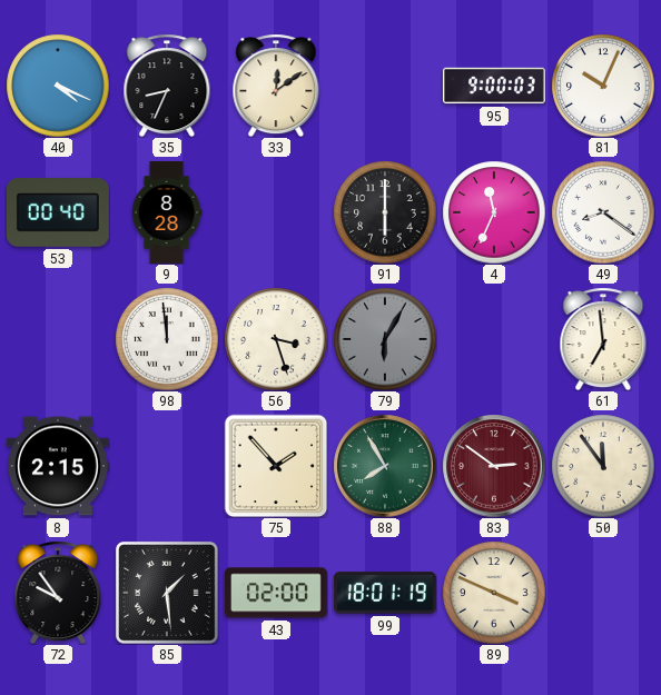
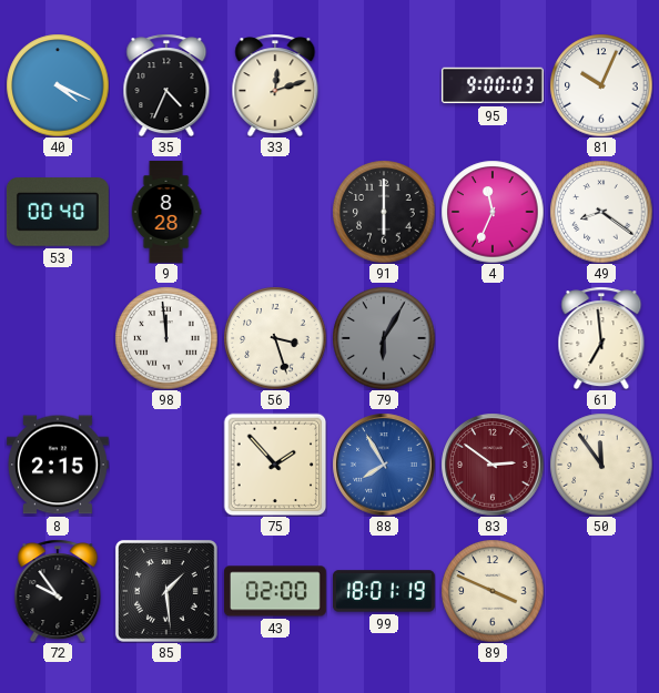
35: 8:34 -> 4:34
33: 12:09 -> 12:12
88 dial: green -> blue
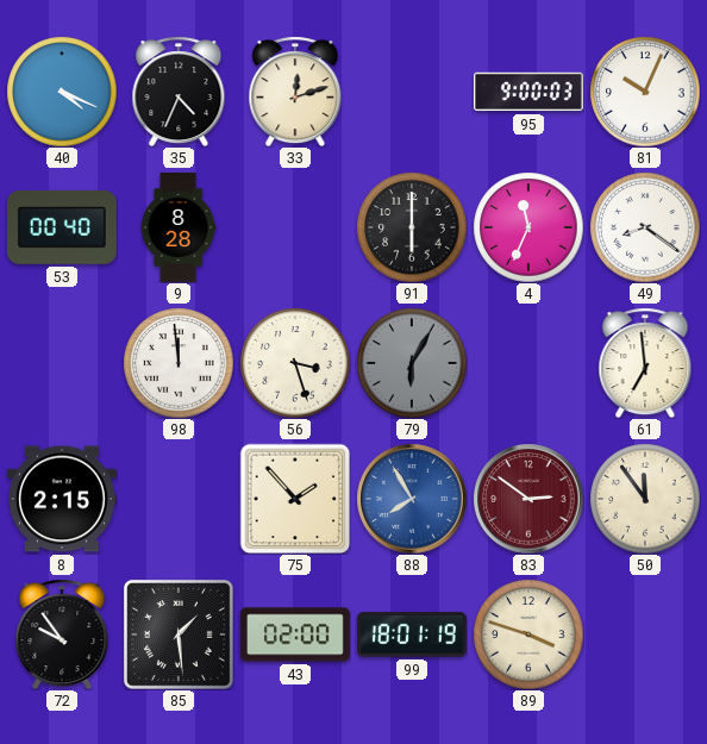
89: 3:49 -> 3:48
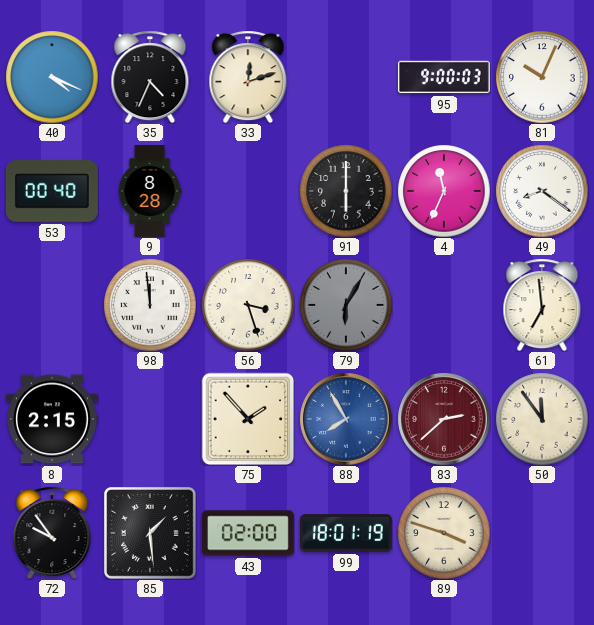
83: 2:51 -> 2:38
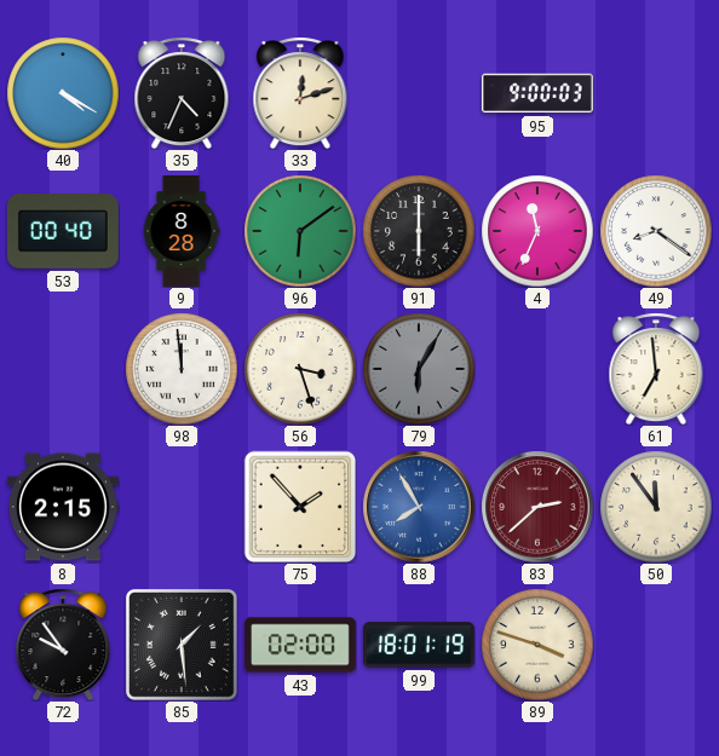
40: 4:19 -> 4:20
81: 10:04 -> none
96: none -> 6:09
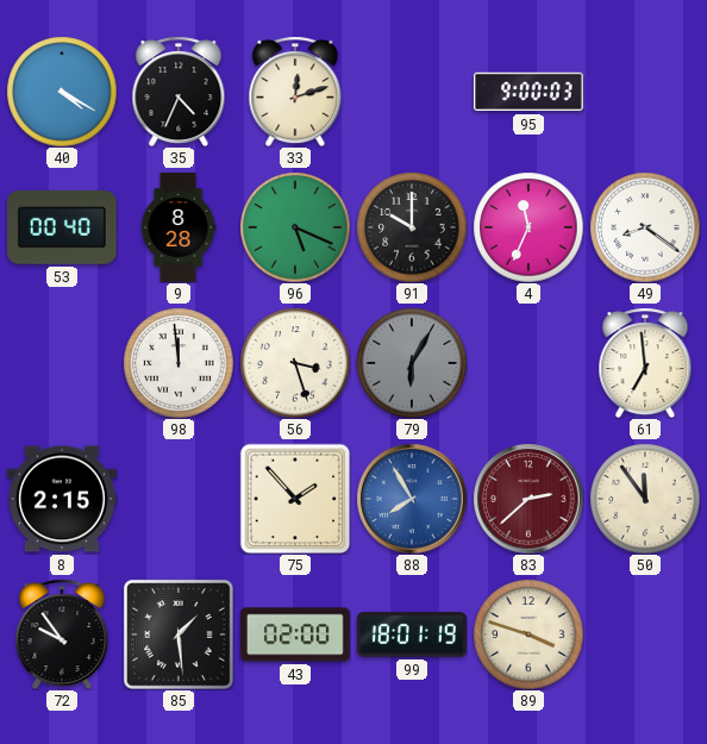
96: 6:09 -> 5:19
91: 6:00 -> 10:00
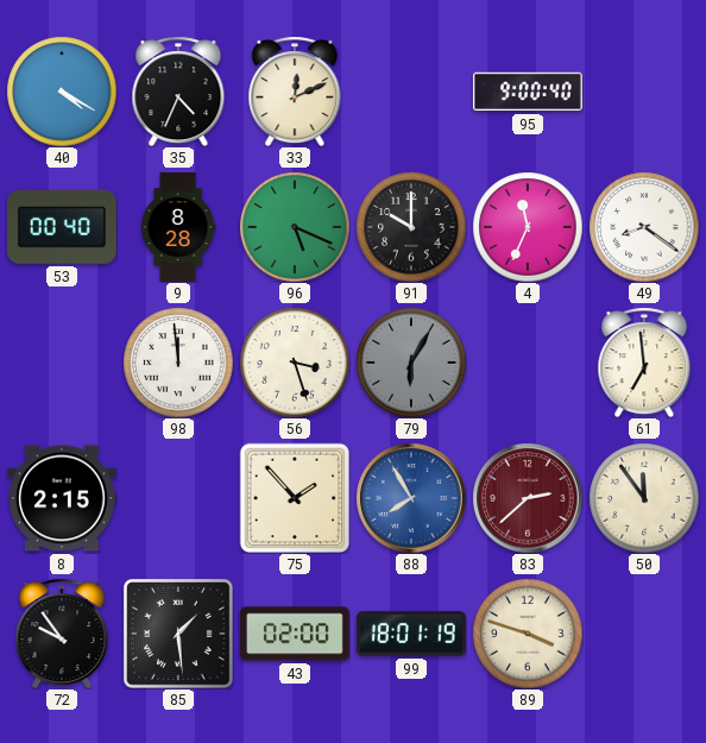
33: 12:12 -> 12:11
95: 9:00:03 -> 9:00:40
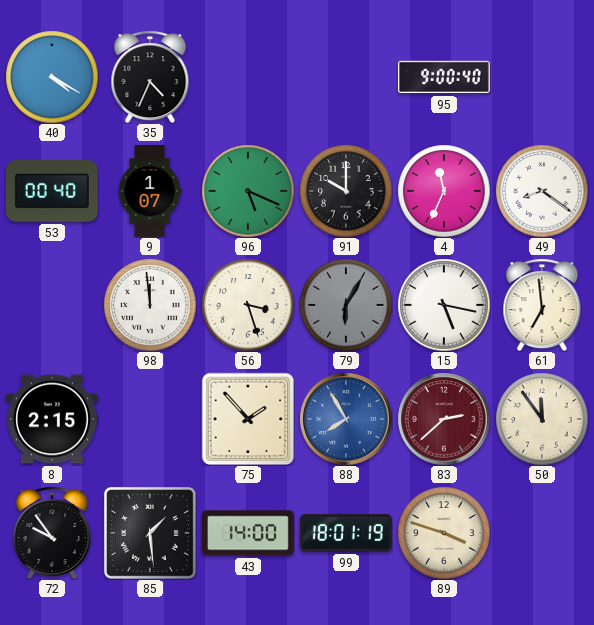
33: 12:11 -> none
9: 8:28 -> 1:07
15: none -> 5:17
43: 02:00 -> 14:00
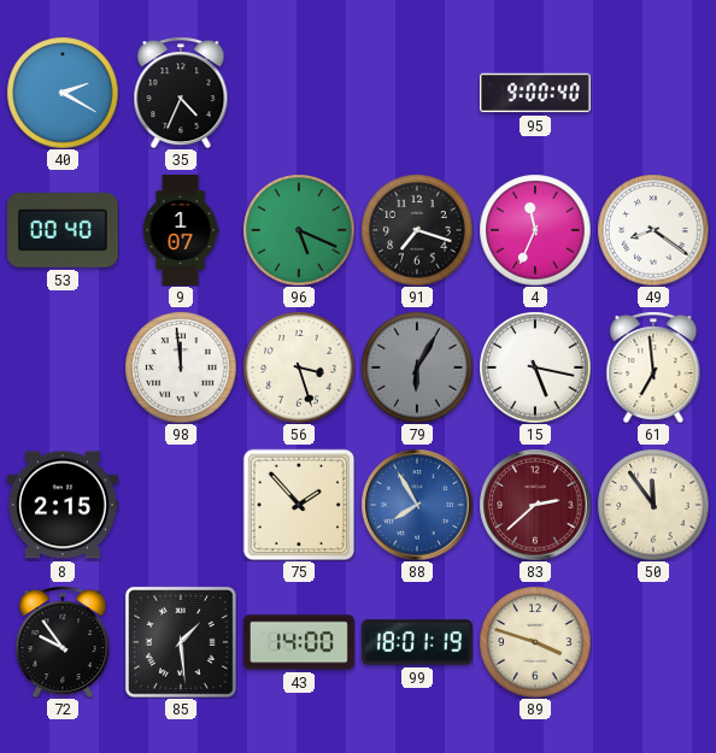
40: 4:20 -> 2:20
91: 10:00 -> 7:18
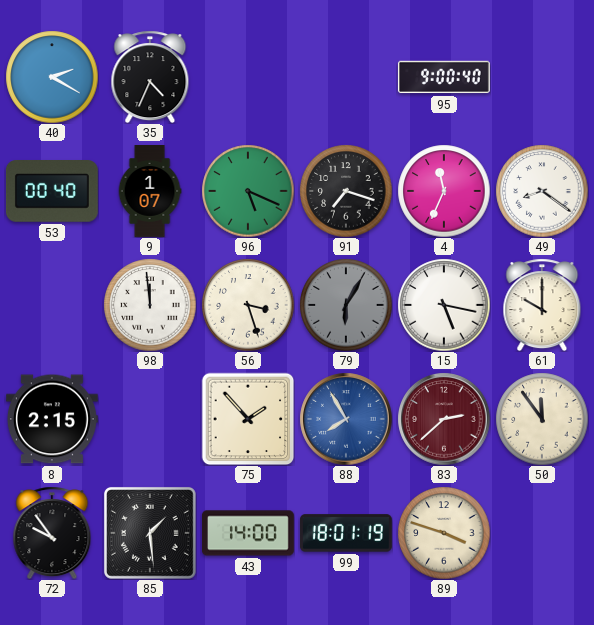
61: 6:59 -> 10:00
